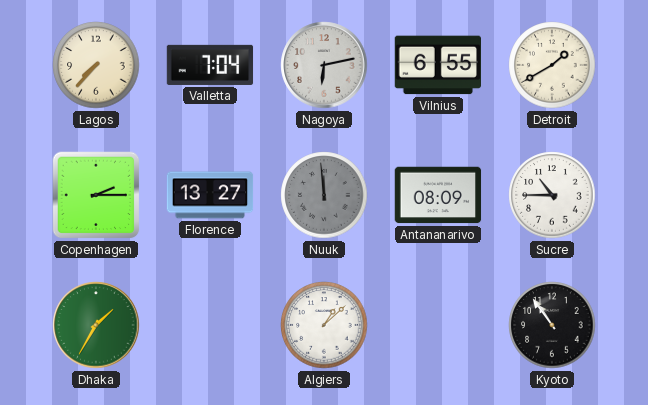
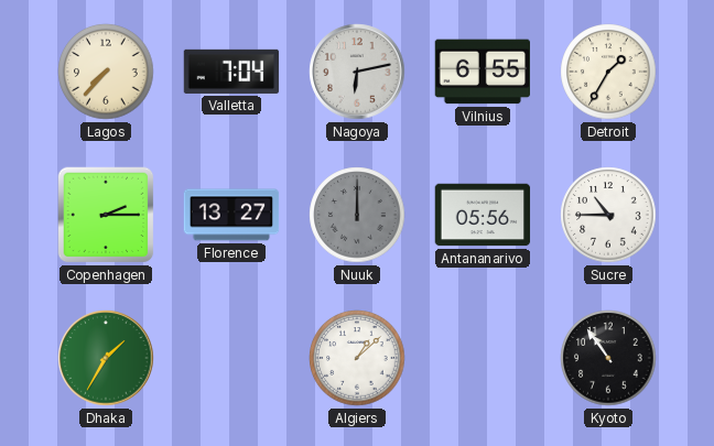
Detroit: 1:40 -> 1:35
Nuuk: 11:59 -> 12:00
Antananarivo: 08:09 -> 05:56
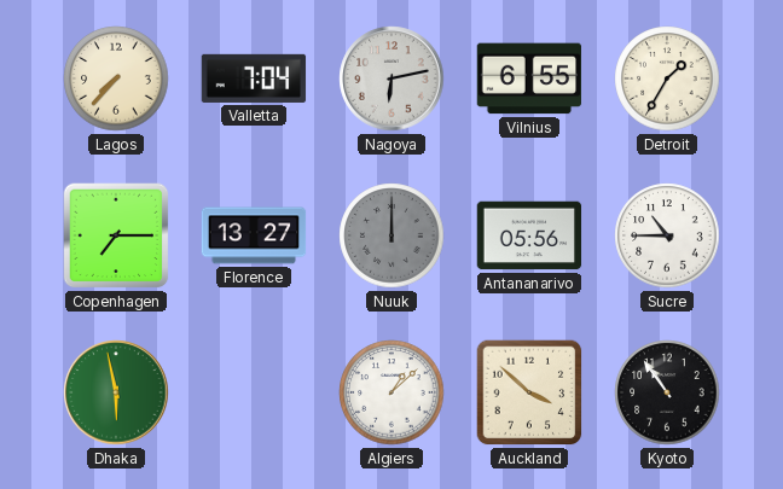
Copenhagen: 2:15 -> 7:15
Dhaka: 1:35 -> 5:58
Auckland: none -> 3:52
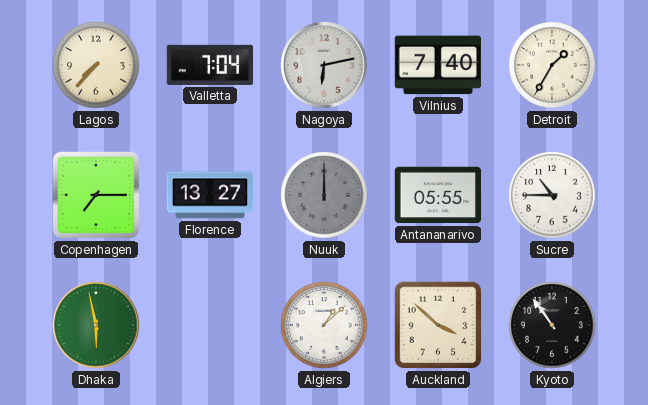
Vilnius: 6:55 -> 7:40
Antananarivo: 05:56 -> 05:55
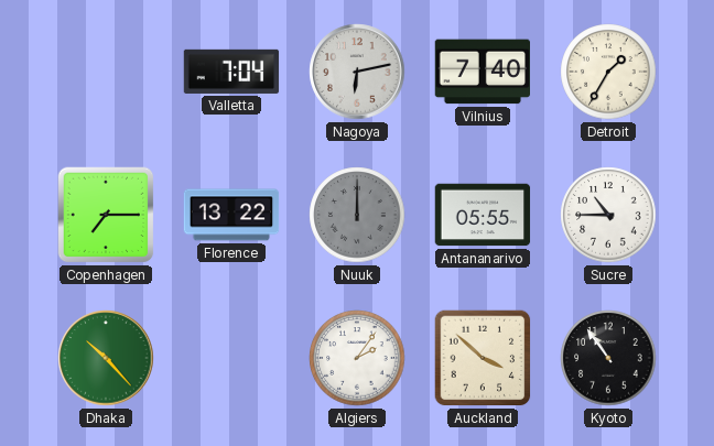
Lagos: 7:37 -> none
Florence: 13:27 -> 13:22
Dhaka: 5:58 -> 10:23
Algiers: 1:08 -> 2:06
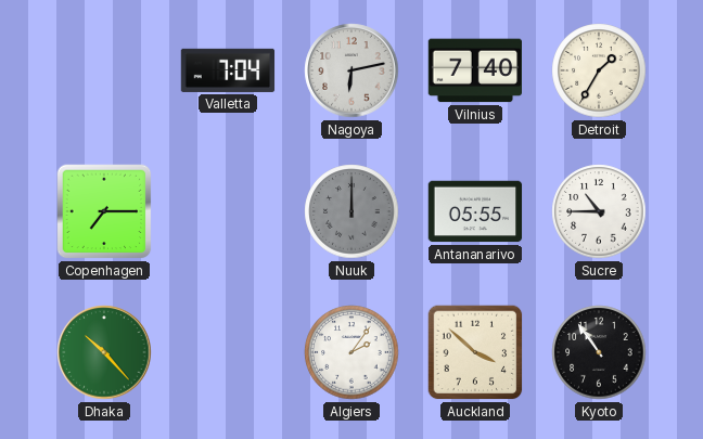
Florence: 13:22 -> none
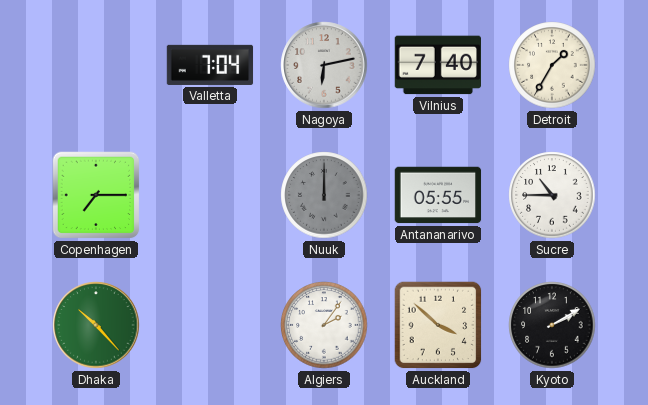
Kyoto: 10:54 -> 2:10
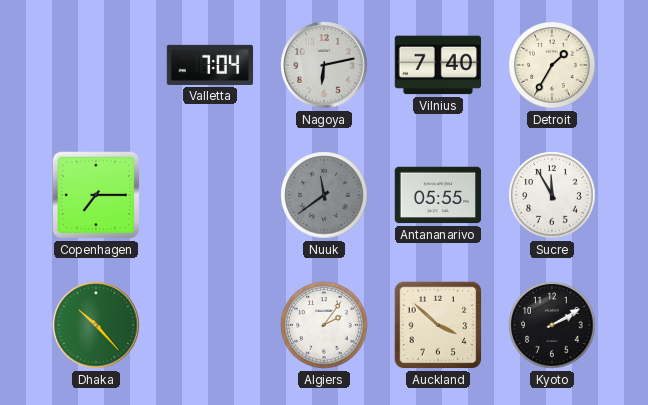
Nuuk: 12:00 -> 11:39
Sucre: 10:45 -> 11:55
